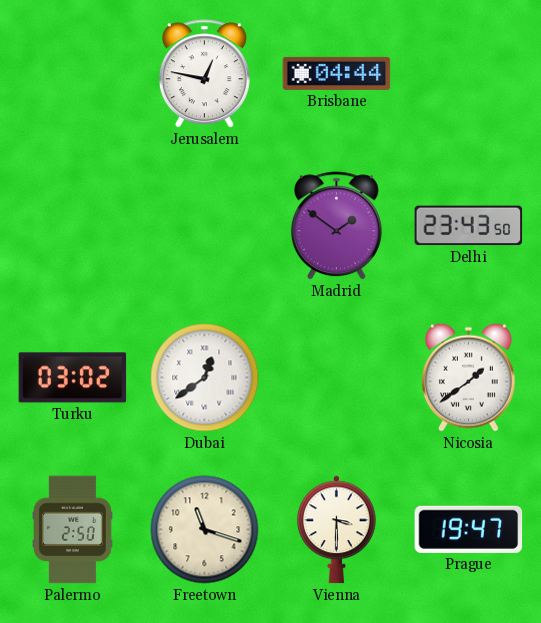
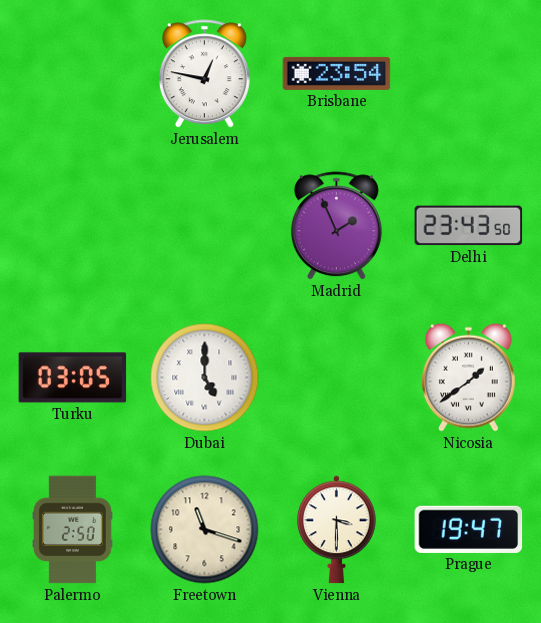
Brisbane: 04:44 -> 23:54
Madrid: 1:51 -> 1:56
Turku: 03:02 -> 03:05
Dubai: 12:39 -> 5:00
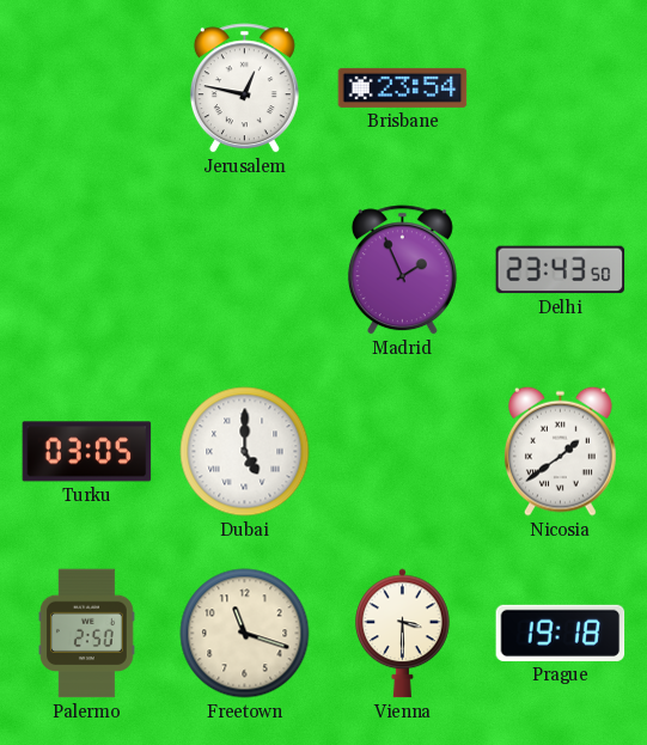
Prague: 19:47 -> 19:18
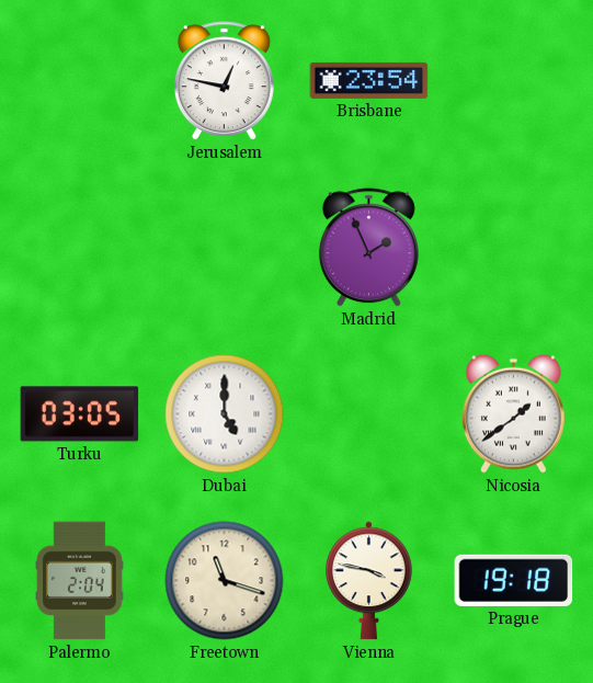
Delhi: 23:43 -> none
Palermo: 2:50 -> 2:04
Vienna: 3:30 -> 3:47
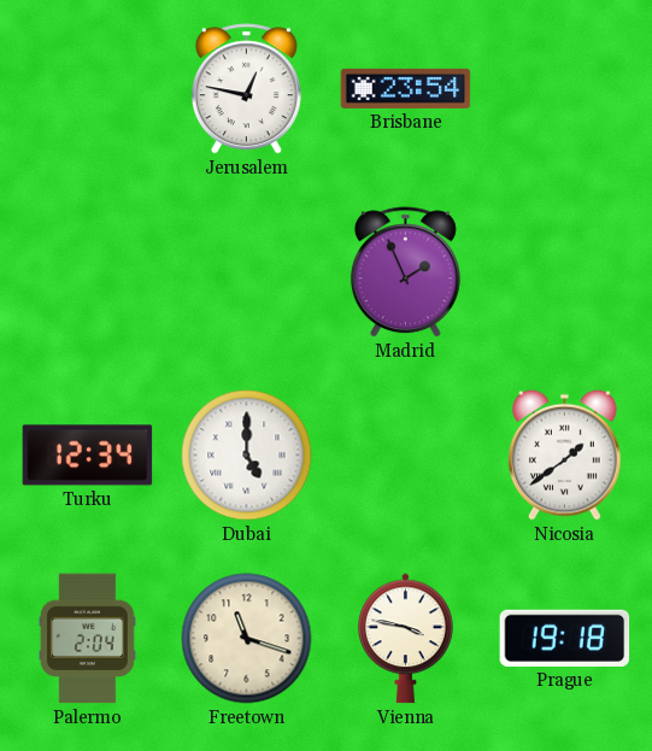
Turku: 03:05 -> 12:34
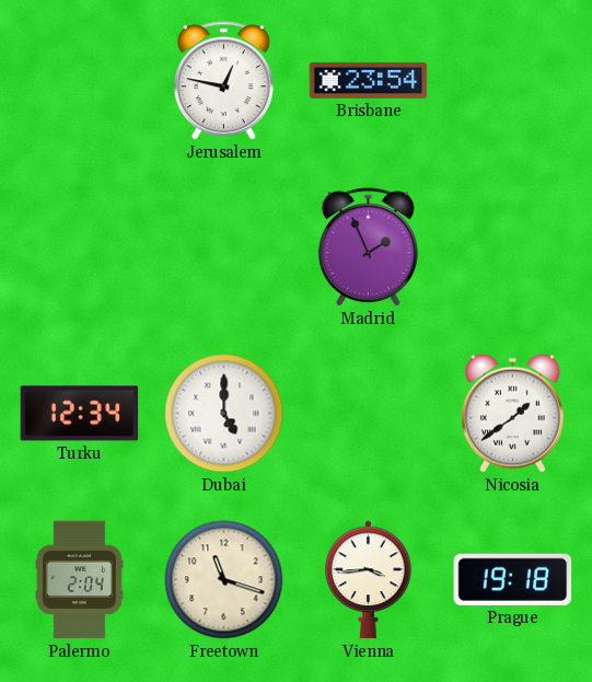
Vienna: 3:47 -> 3:44
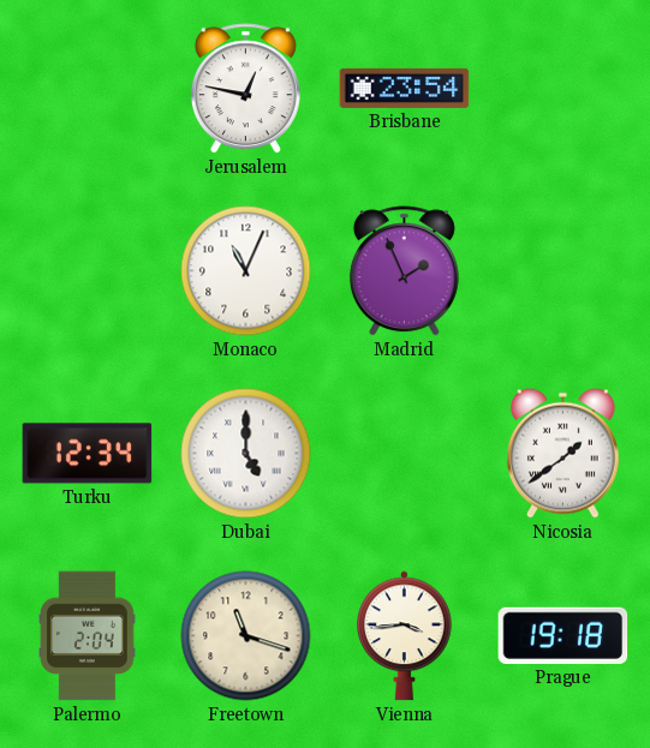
Monaco: none -> 11:04
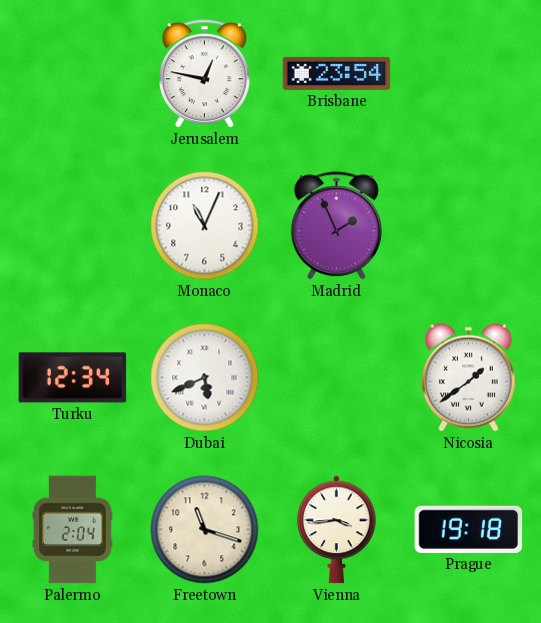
Dubai: 5:00 -> 5:41
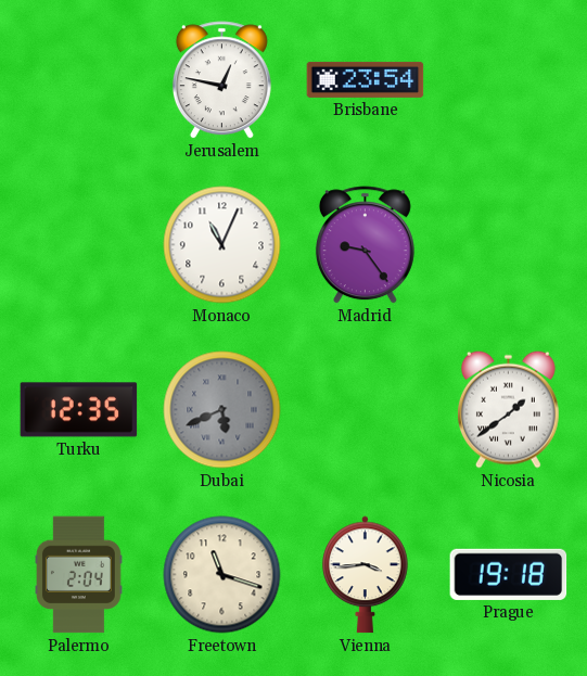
Madrid: 1:56 -> 9:24
Turku: 12:34 -> 12:35
Dubai dial: white -> grey
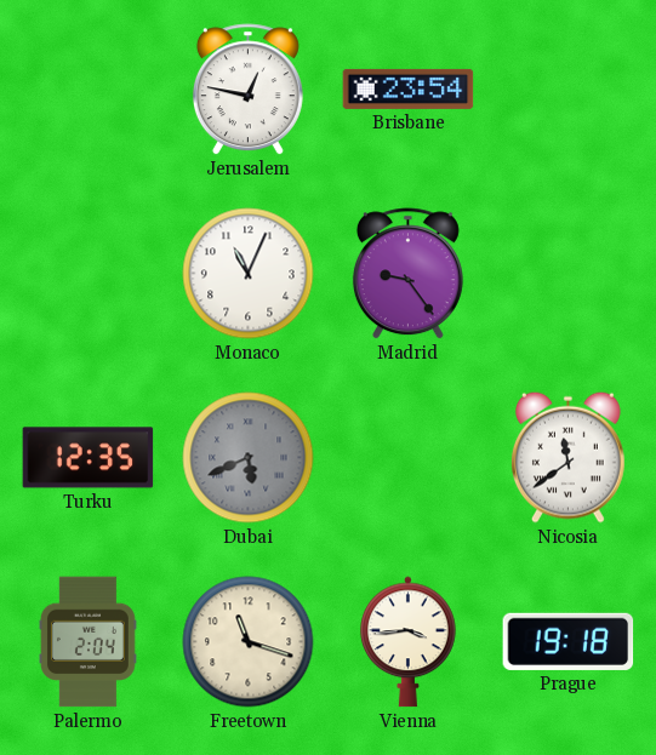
Nicosia: 1:39 -> 11:39
